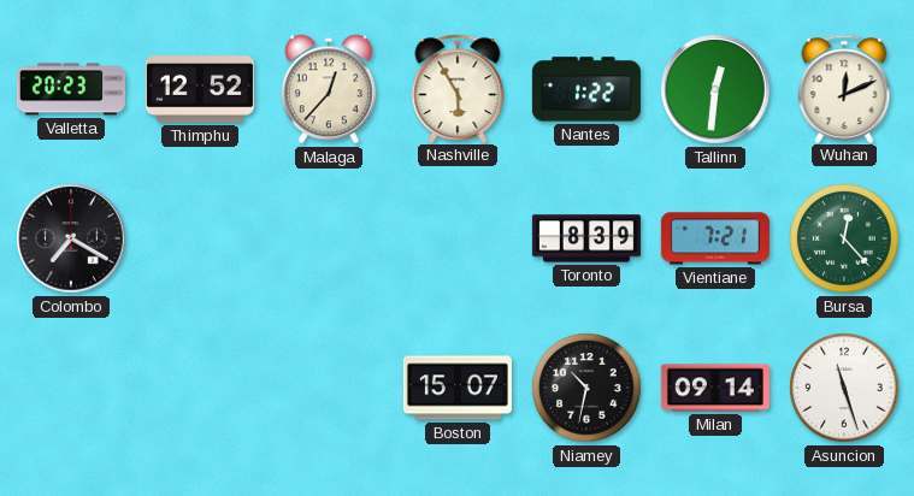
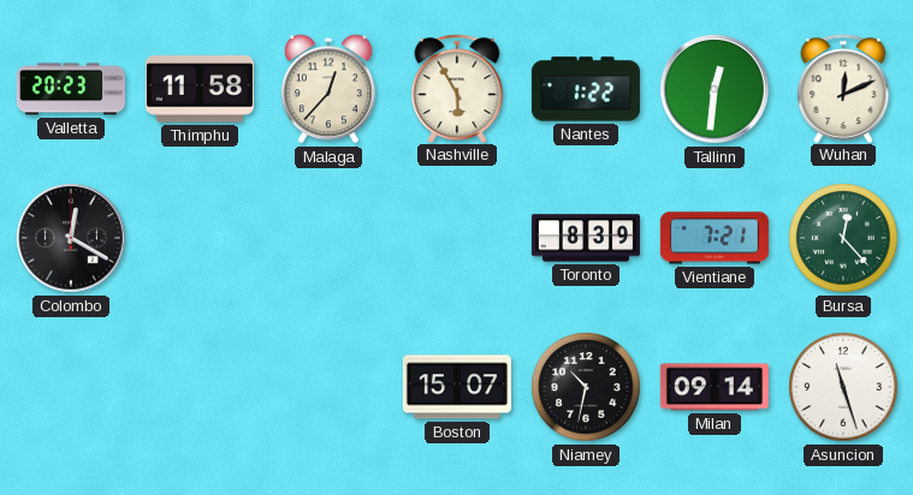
Thimphu: 12:52 -> 11:58
Colombo: 7:20 -> 12:20
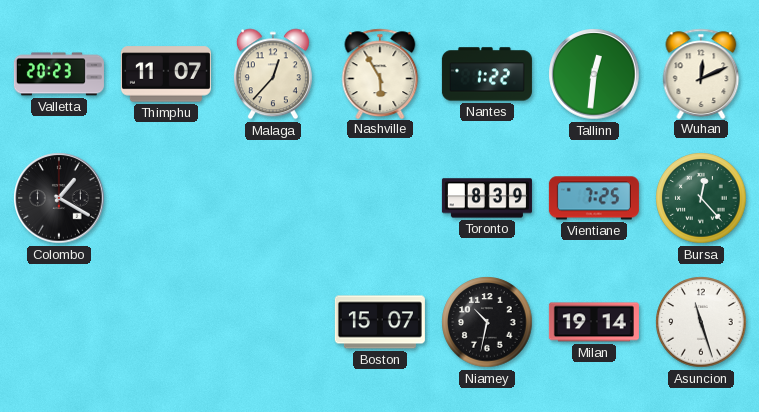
Thimphu: 11:58 -> 11:07
Colombo: 12:20 -> 1:20
Vientiane: 7:21 -> 7:25
Milan: 09:14 -> 19:14
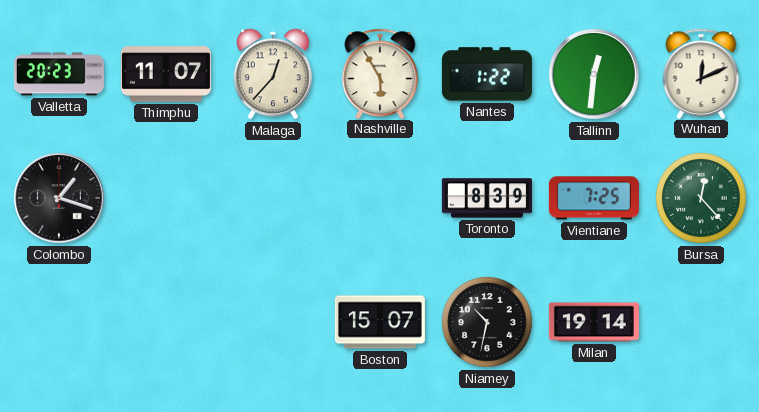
Colombo: 1:20 -> 1:18
Asuncion: 11:27 -> none
